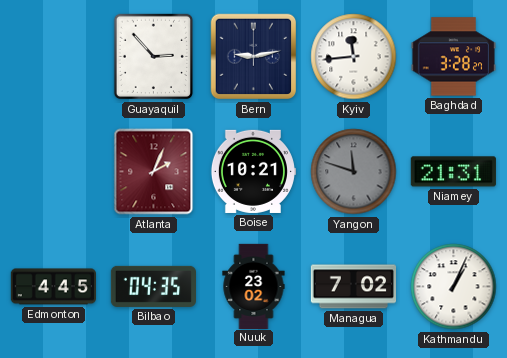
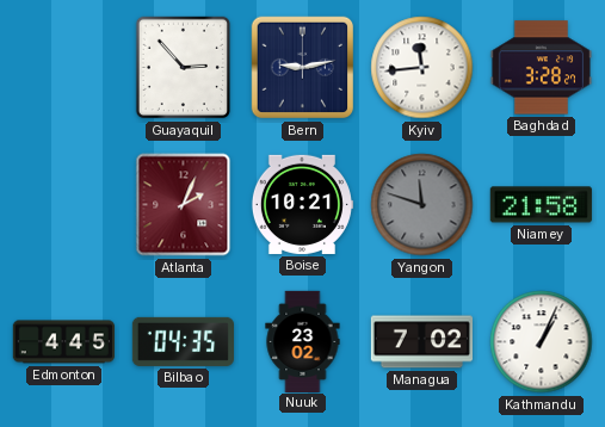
Niamey: 21:31 -> 21:58
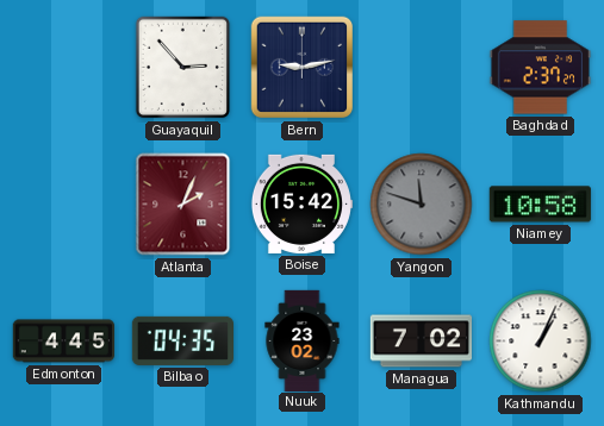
Kyiv: 11:44 -> none
Baghdad: 3:28 -> 2:37
Boise: 10:21 -> 15:42
Niamey: 21:58 -> 10:58
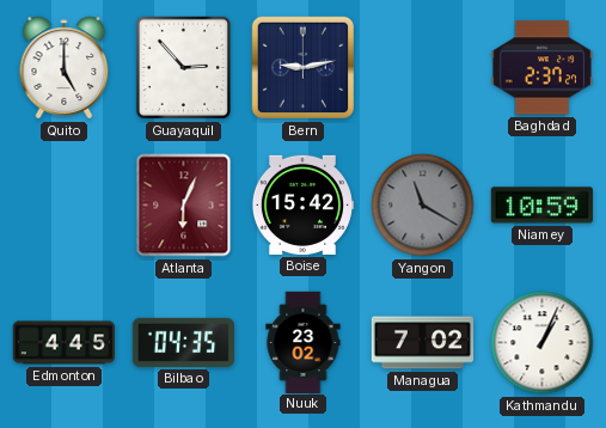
Quito: none -> 5:00
Atlanta: 2:04 -> 6:04
Yangon: 11:48 -> 11:20
Niamey: 10:58 -> 10:59
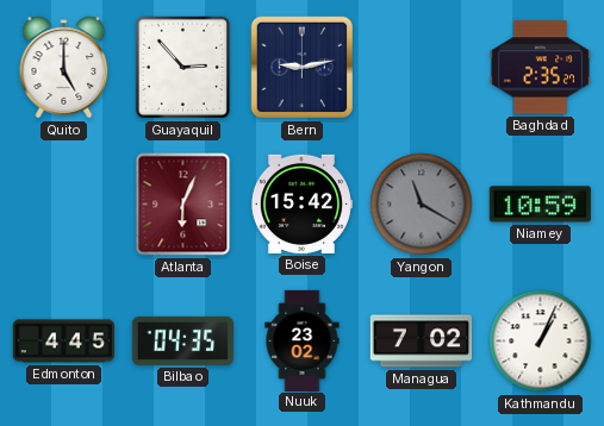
Baghdad: 2:37 -> 2:35
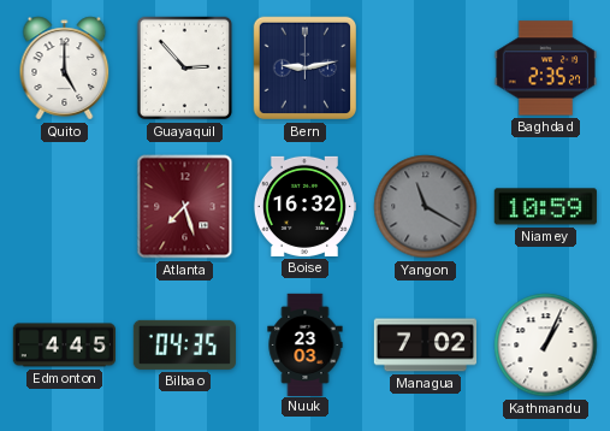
Atlanta: 6:04 -> 7:27
Boise: 15:42 -> 16:32
Nuuk: 23:02 -> 23:03
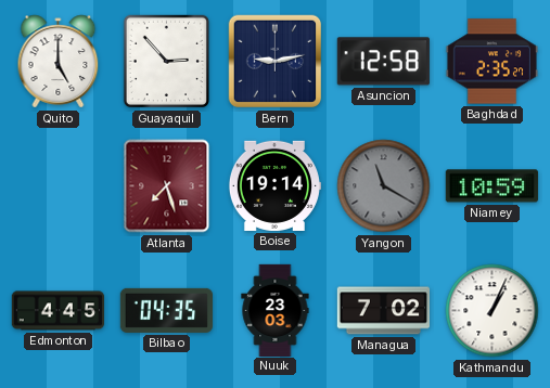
Asuncion: none -> 12:58
Boise: 16:32 -> 19:14
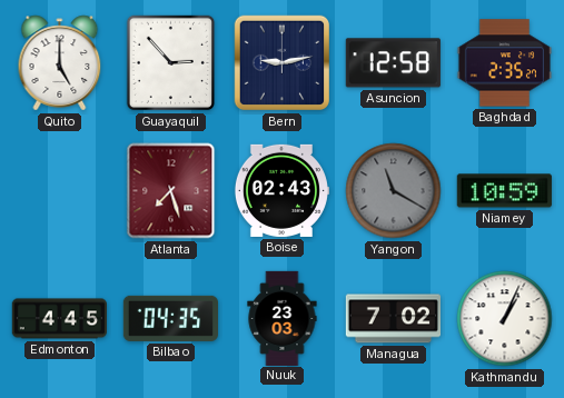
Boise: 19:14 -> 02:43
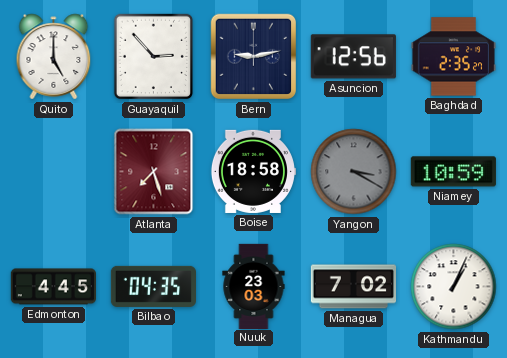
Asuncion: 12:58 -> 12:56
Boise: 02:43 -> 18:58
Yangon: 11:20 -> 3:20
